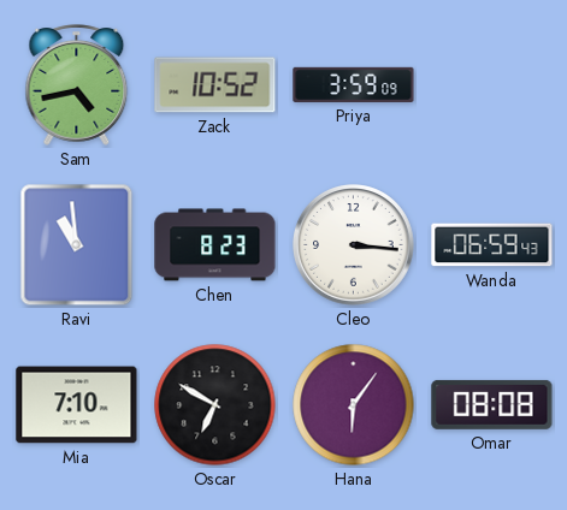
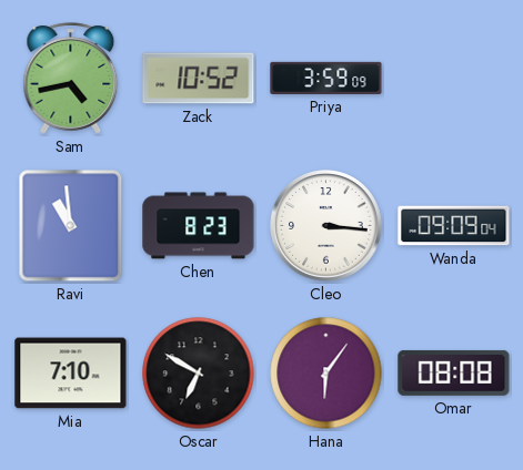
Wanda: 06:59 -> 09:09
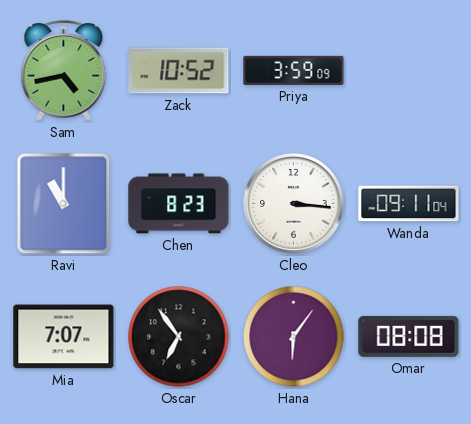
Ravi: 10:59 -> 11:00
Wanda: 09:09 -> 09:11
Mia: 7:10 -> 7:07
Oscar: 6:50 -> 6:54
